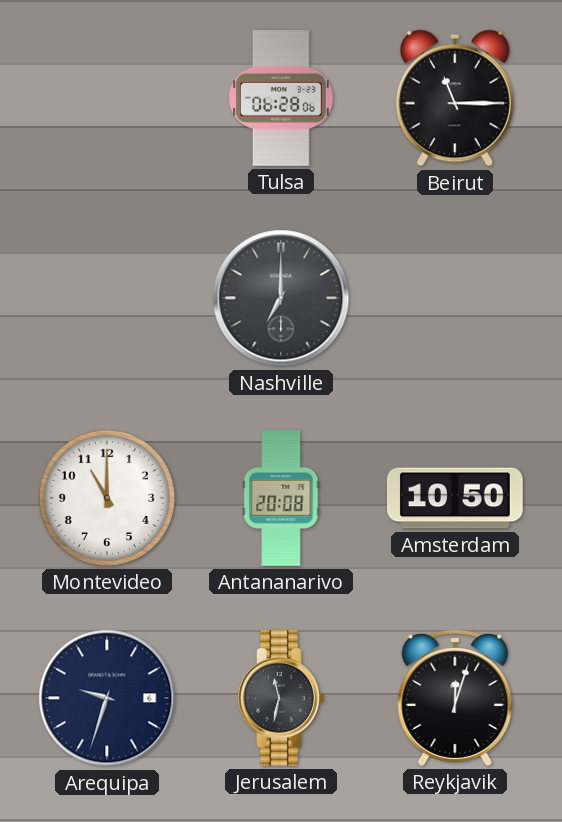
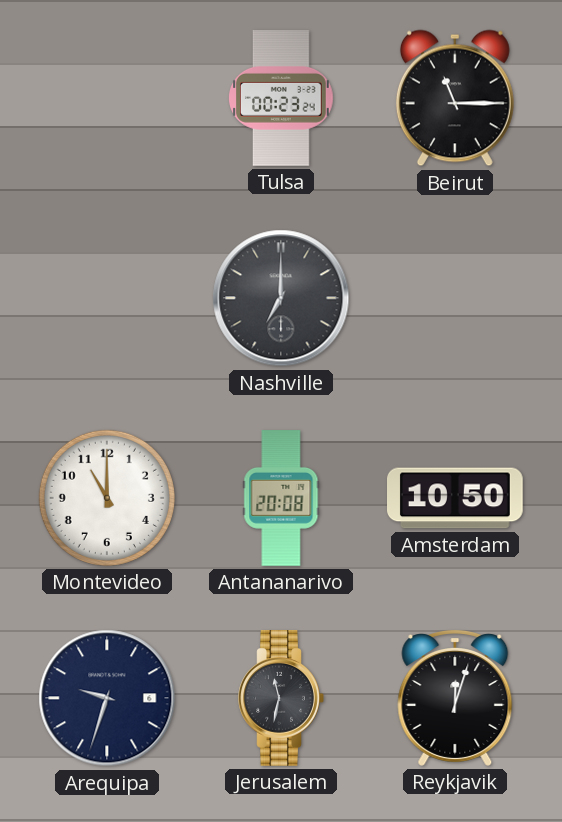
Tulsa: 06:28 -> 00:23
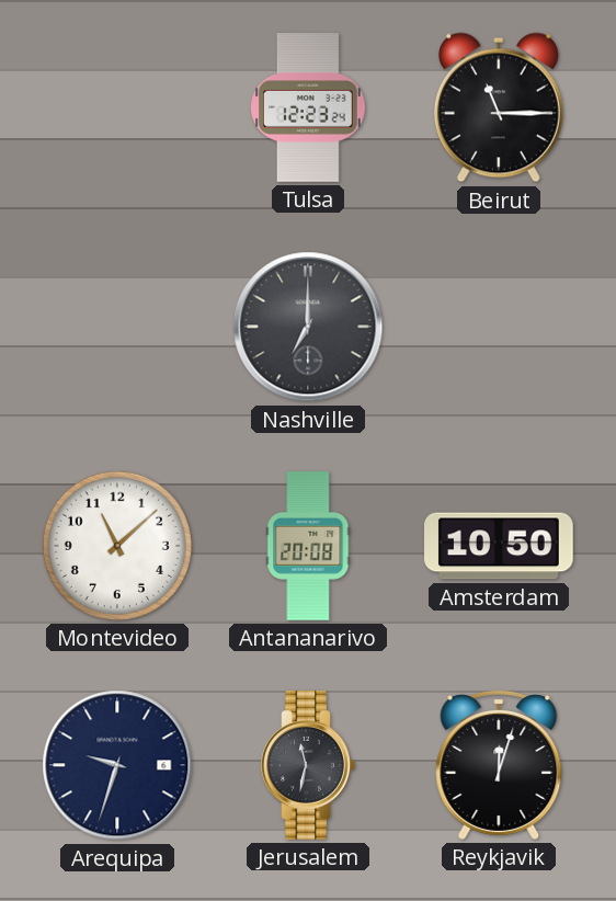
Tulsa: 00:23 -> 12:23
Montevideo: 11:00 -> 11:08
